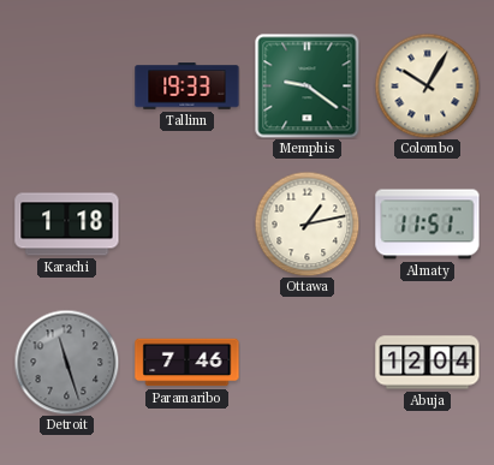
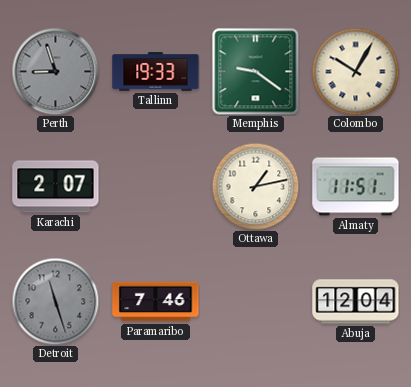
Perth: none -> 8:57
Karachi: 1:18 -> 2:07
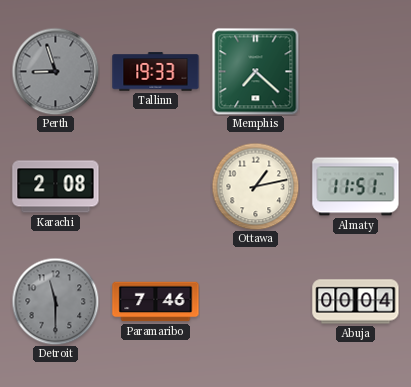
Memphis: 9:21 -> 7:22
Colombo: 10:05 -> none
Karachi: 2:07 -> 2:08
Detroit: 11:27 -> 11:30
Abuja: 12:04 -> 00:04
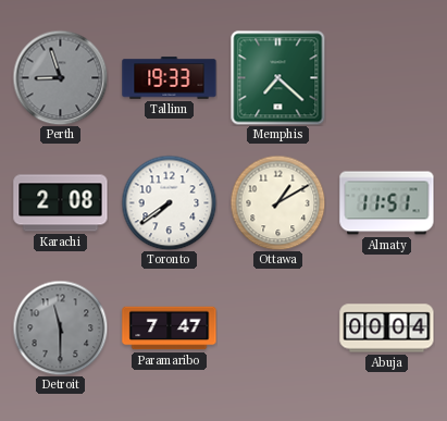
Toronto: none -> 7:39
Ottawa: 1:13 -> 1:10
Paramaribo: 7:46 -> 7:47
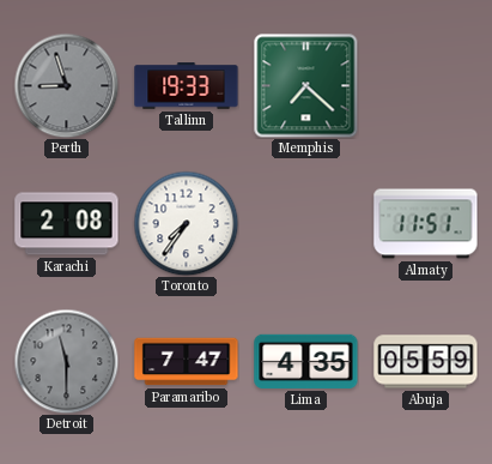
Toronto: 7:39 -> 7:36
Ottawa: 1:10 -> none
Lima: none -> 4:35
Abuja: 00:04 -> 05:59
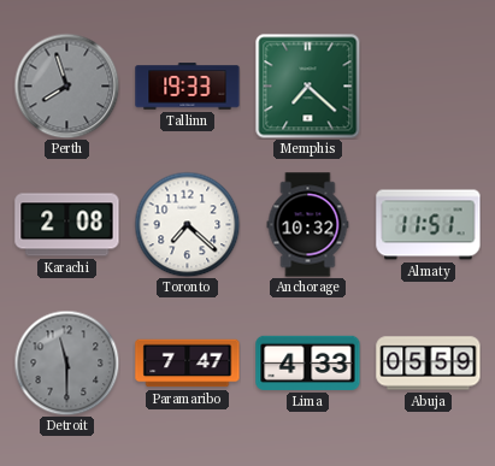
Perth: 8:57 -> 7:57
Toronto: 7:36 -> 7:22
Anchorage: none -> 10:32
Lima: 4:35 -> 4:33
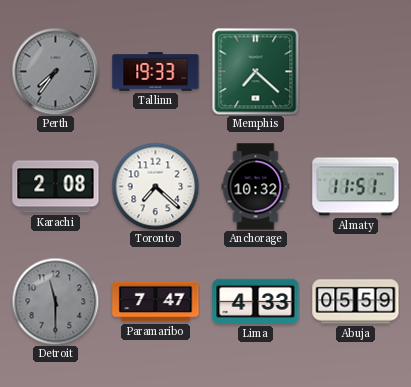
Perth: 7:57 -> 7:36
